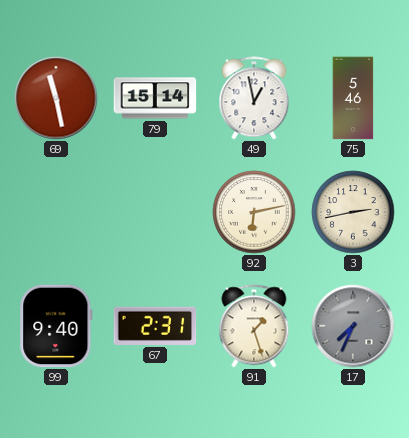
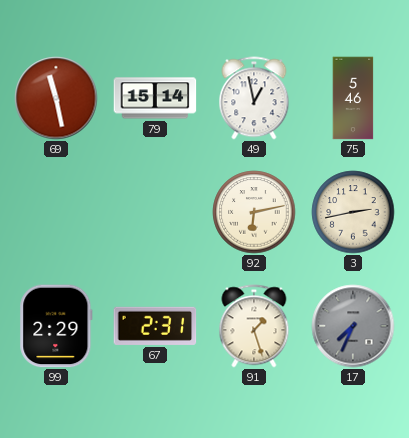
99: 9:40 -> 2:29
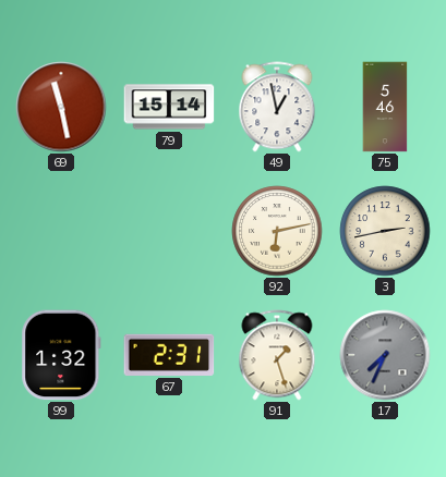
99: 2:29 -> 1:32
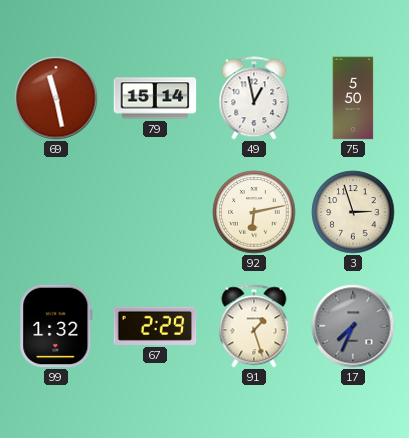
75: 5:46 -> 5:50
3: 2:43 -> 2:57
67: 2:31 -> 2:29
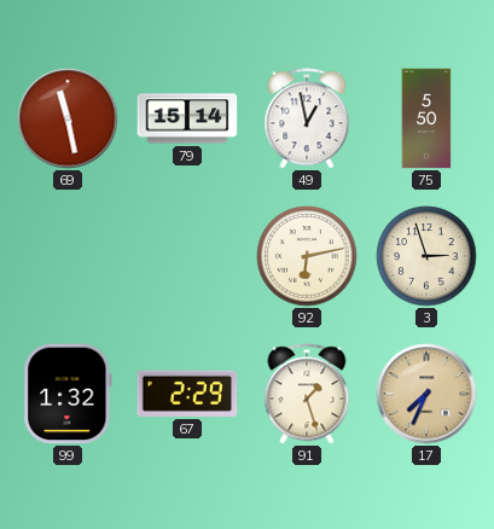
17 dial: grey -> champagne
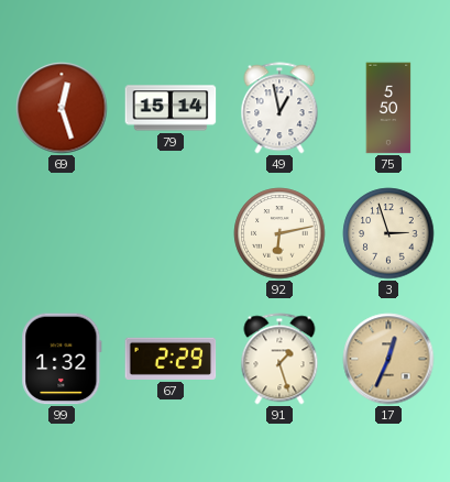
69: 11:28 -> 12:27
17: 7:34 -> 12:34
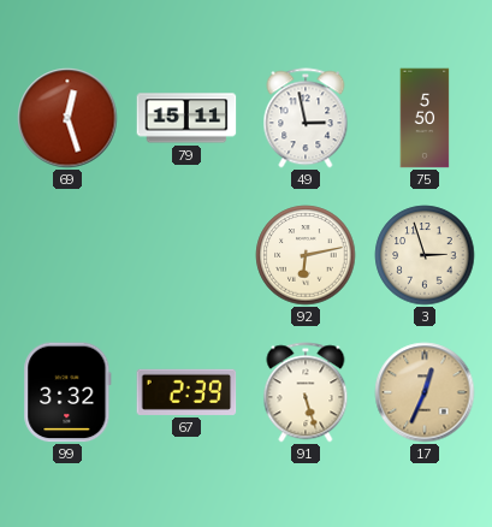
79: 15:14 -> 15:11
49: 12:58 -> 2:58
99: 1:32 -> 3:32
67: 2:29 -> 2:39
91: 1:27 -> 5:27
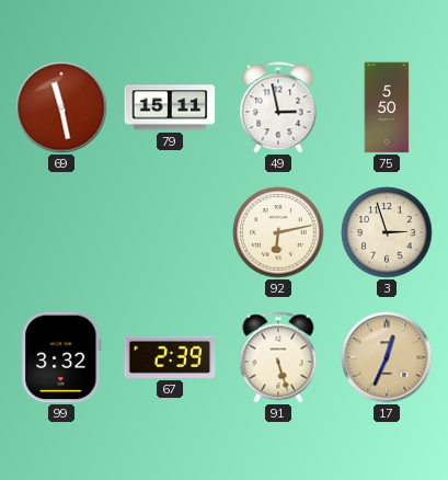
69: 12:27 -> 11:28
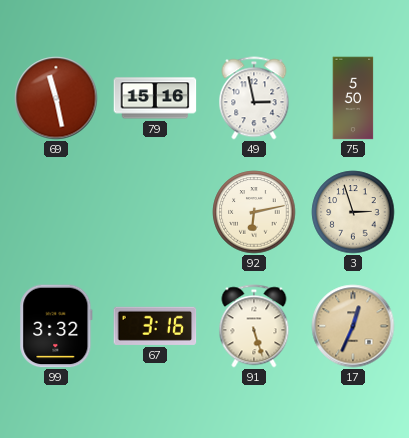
79: 15:11 -> 15:16
67: 2:39 -> 3:16
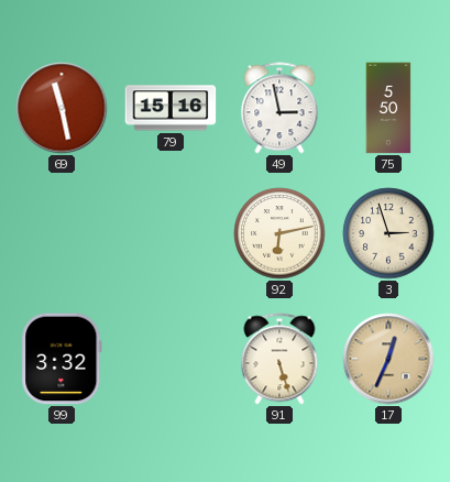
67: 3:16 -> none
